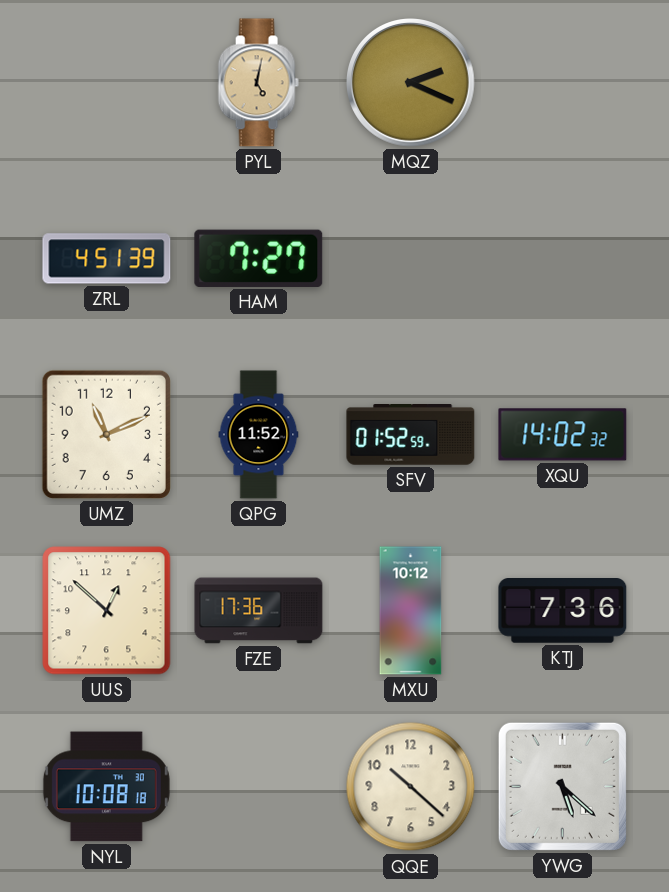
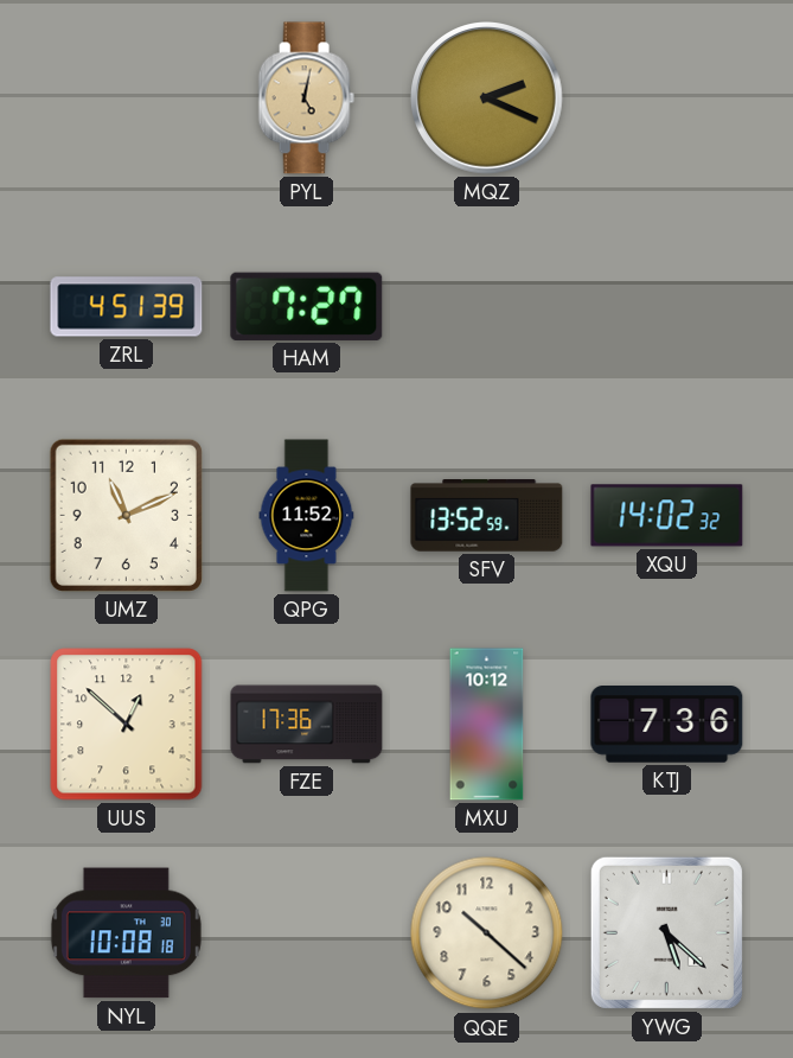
SFV: 01:52 -> 13:52
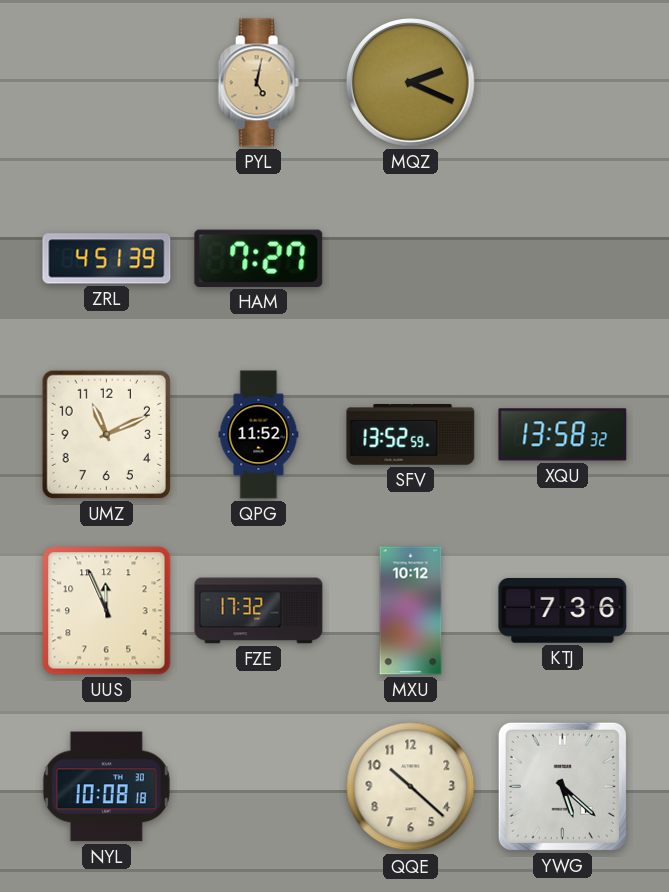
XQU: 14:02 -> 13:58
UUS: 12:52 -> 11:56
FZE: 17:36 -> 17:32
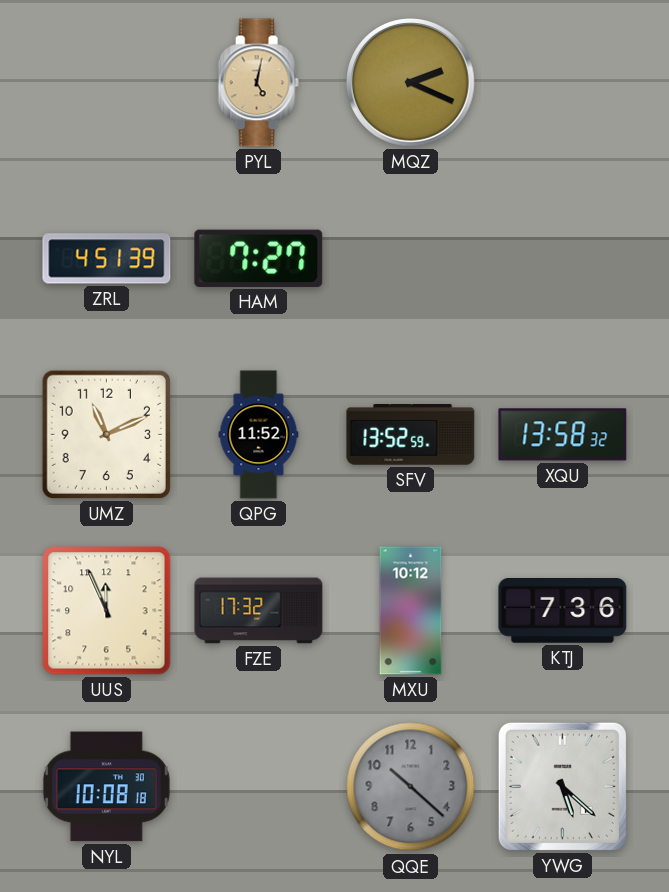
QQE dial: cream -> grey
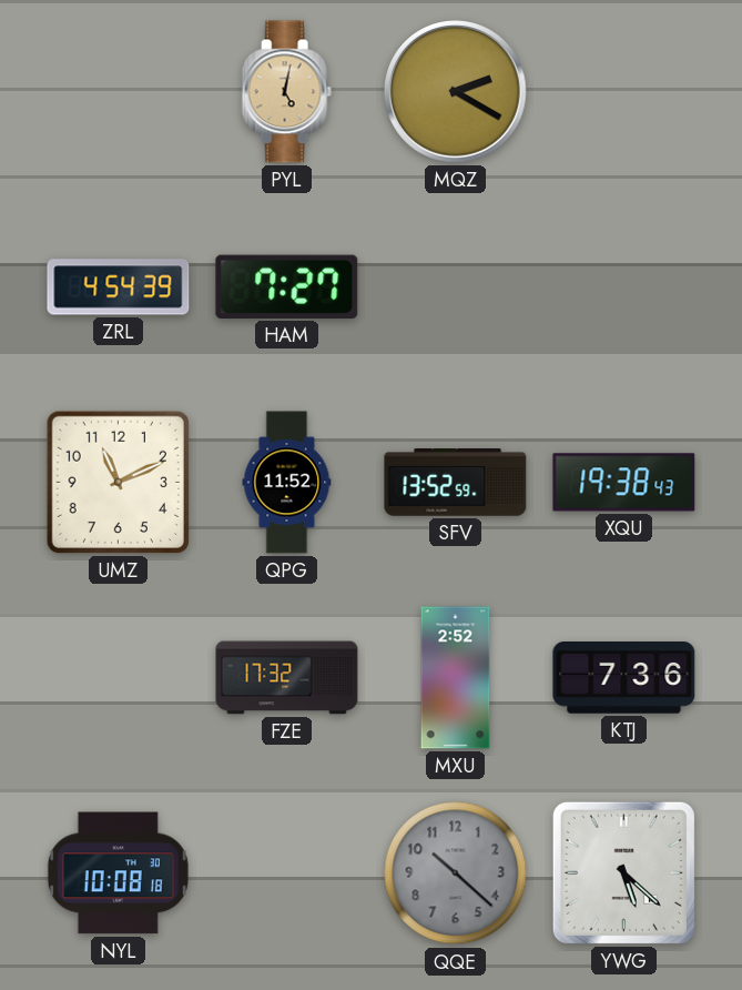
MQZ: 2:19 -> 2:20
ZRL: 4:51 -> 4:54
XQU: 13:58 -> 19:38
UUS: 11:56 -> none
MXU: 10:12 -> 2:52
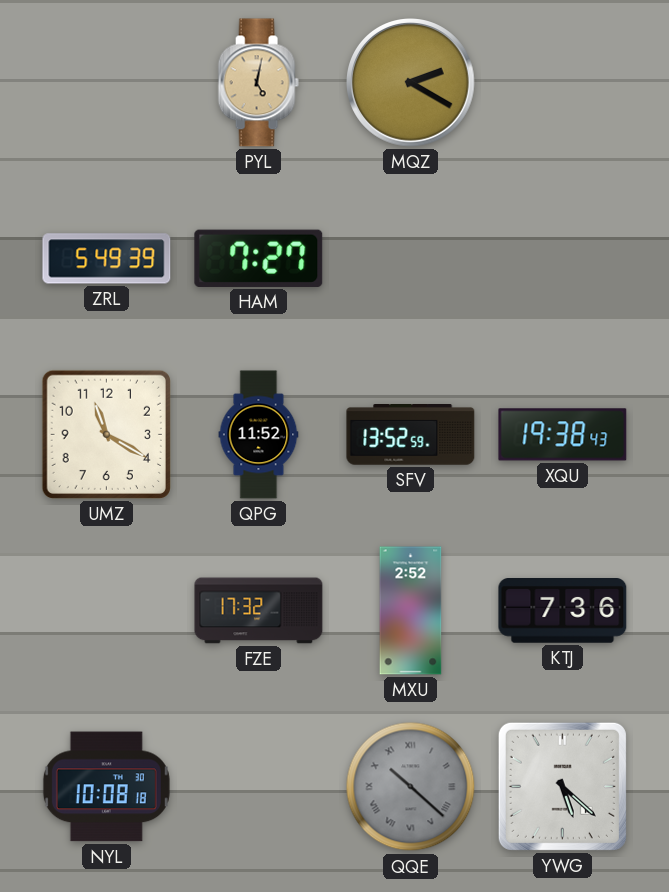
ZRL: 4:54 -> 5:49
UMZ: 11:11 -> 11:20
QQE numerals: Arabic -> Roman
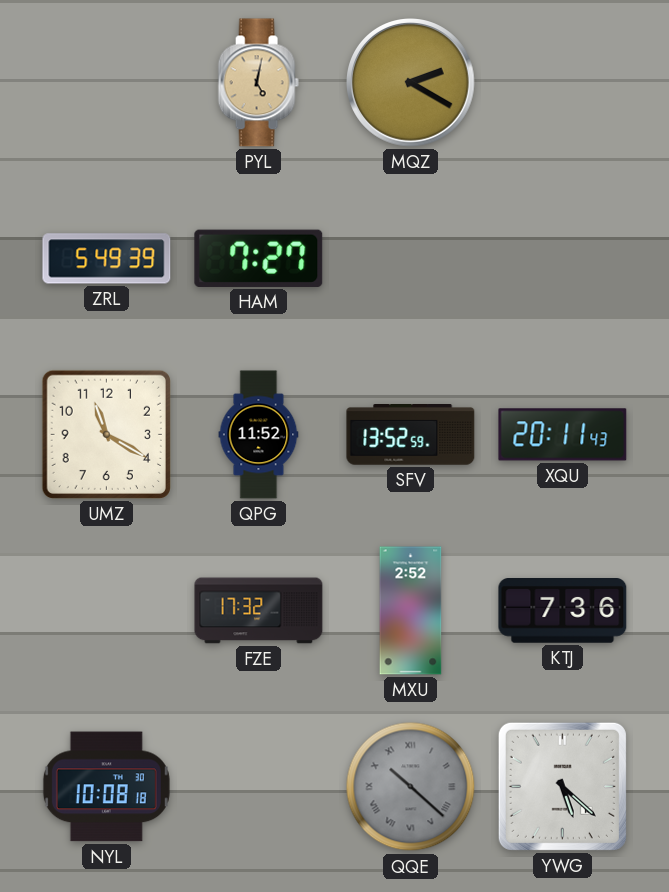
XQU: 19:38 -> 20:11
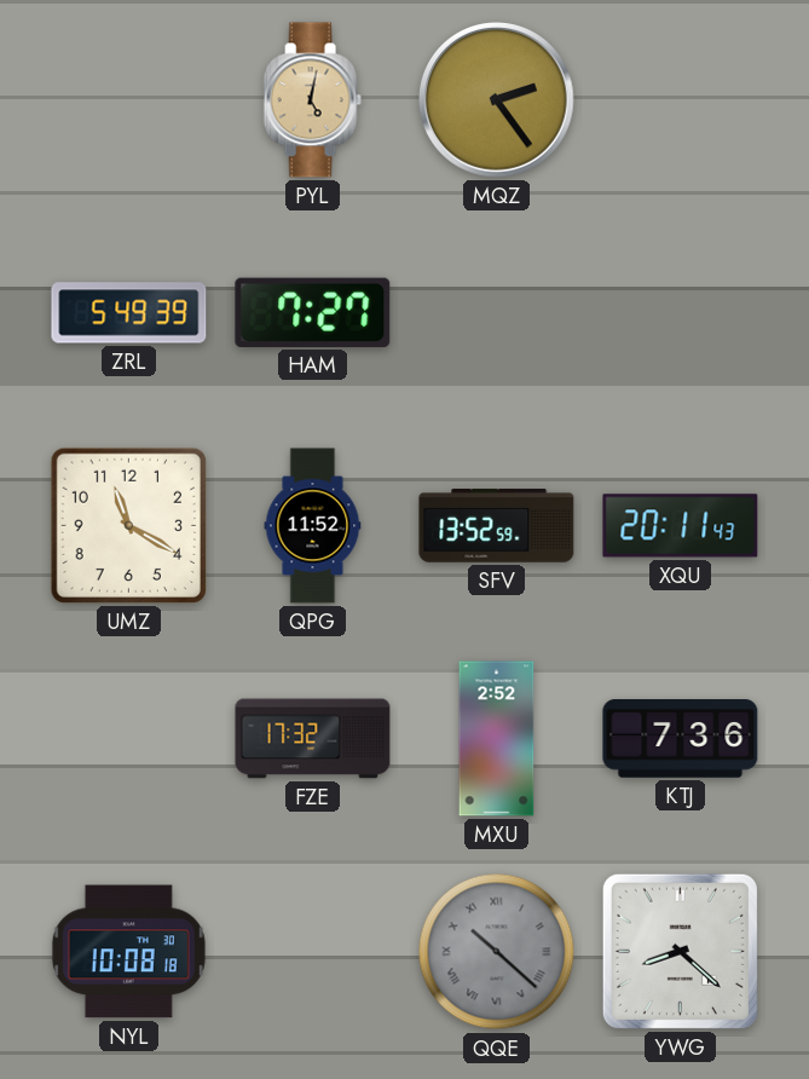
MQZ: 2:20 -> 2:24
YWG: 5:22 -> 8:22
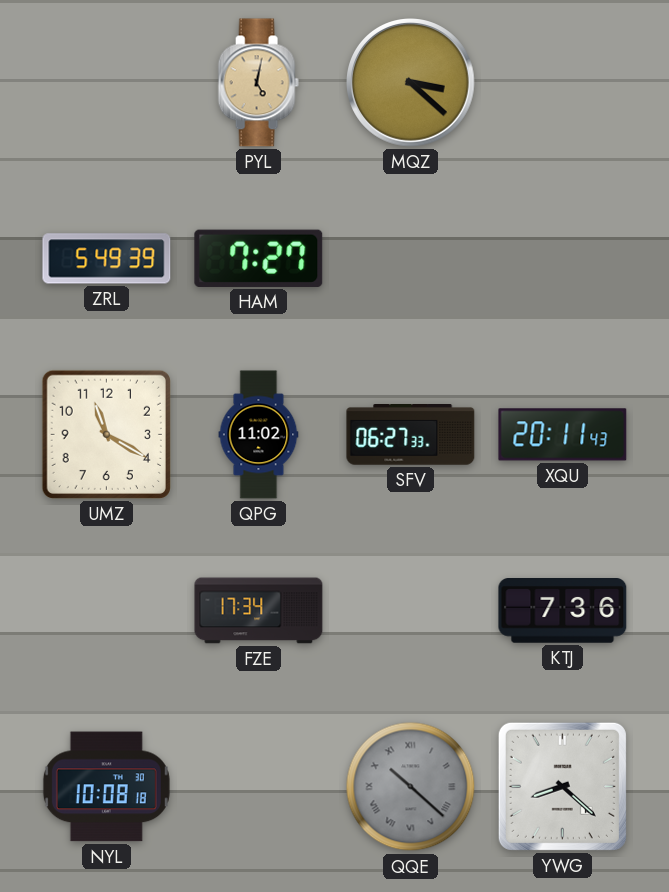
MQZ: 2:24 -> 3:22
QPG: 11:52 -> 11:02
SFV: 13:52 -> 06:27
FZE: 17:32 -> 17:34
MXU: 2:52 -> none
